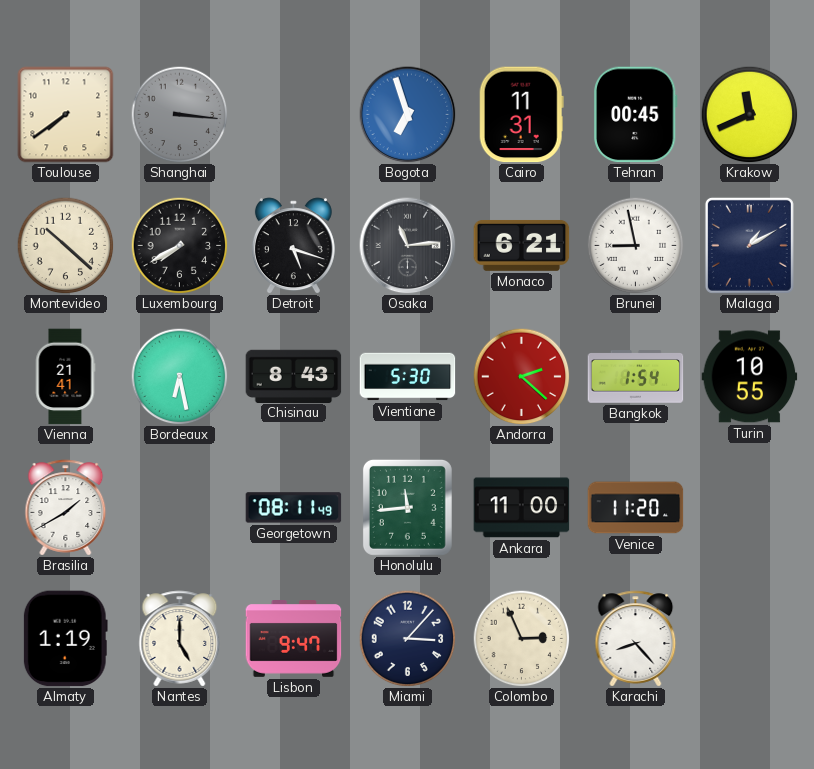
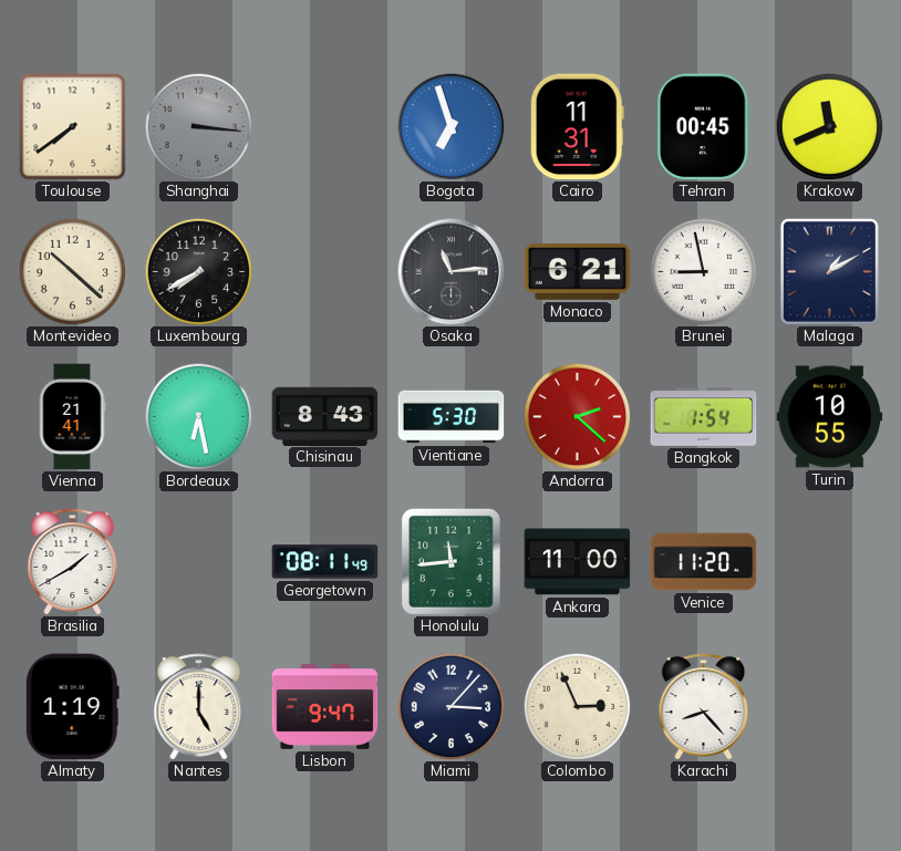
Detroit: 5:18 -> none
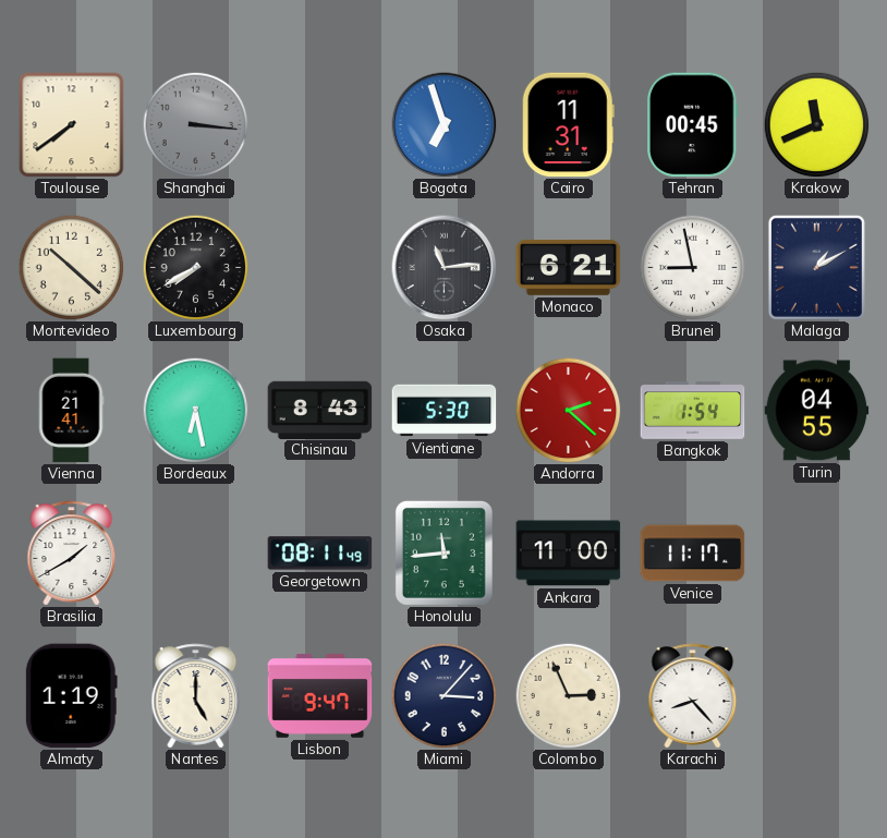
Turin: 10:55 -> 04:55
Venice: 11:20 -> 11:17
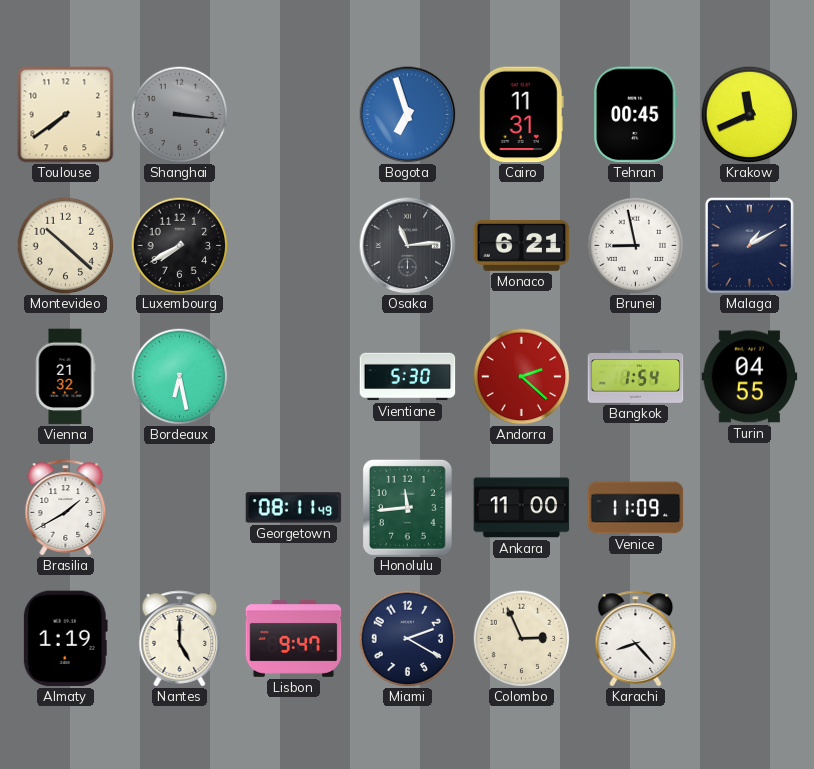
Vienna: 21:41 -> 21:32
Chisinau: 8:43 -> none
Venice: 11:17 -> 11:09
Miami: 3:07 -> 2:20
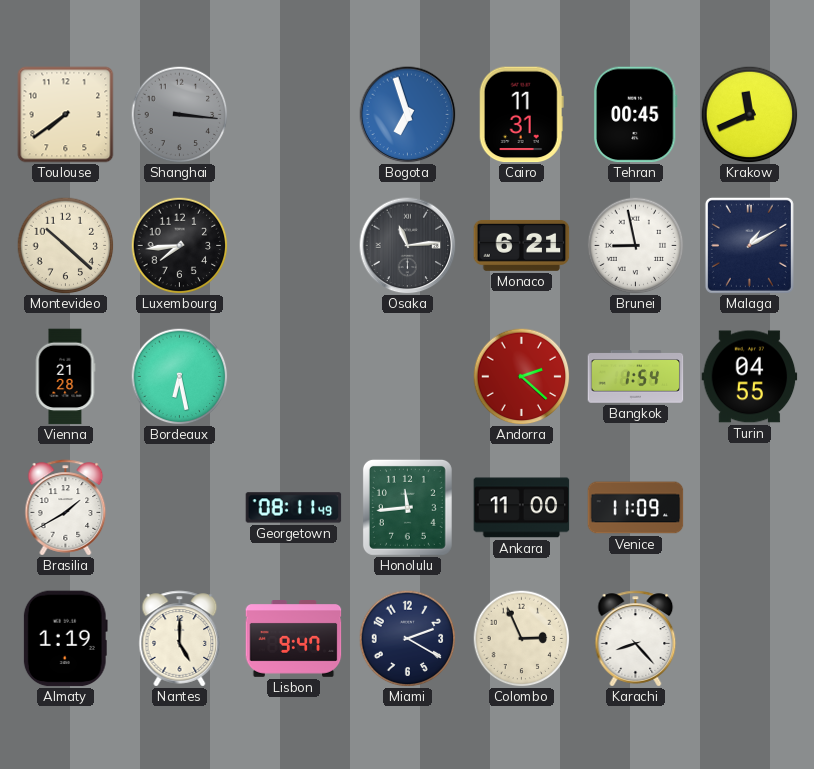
Luxembourg: 7:40 -> 7:44
Vienna: 21:32 -> 21:28
Vientiane: 5:30 -> none
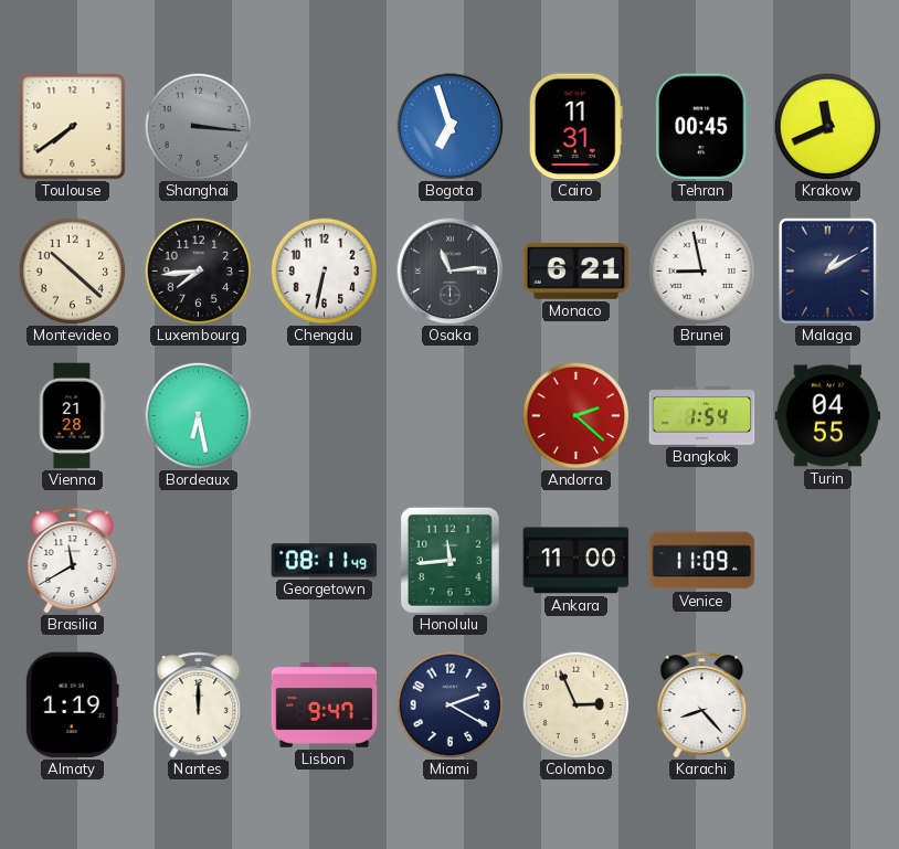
Chengdu: none -> 6:32
Brasilia: 1:40 -> 11:40
Nantes: 5:00 -> 12:00
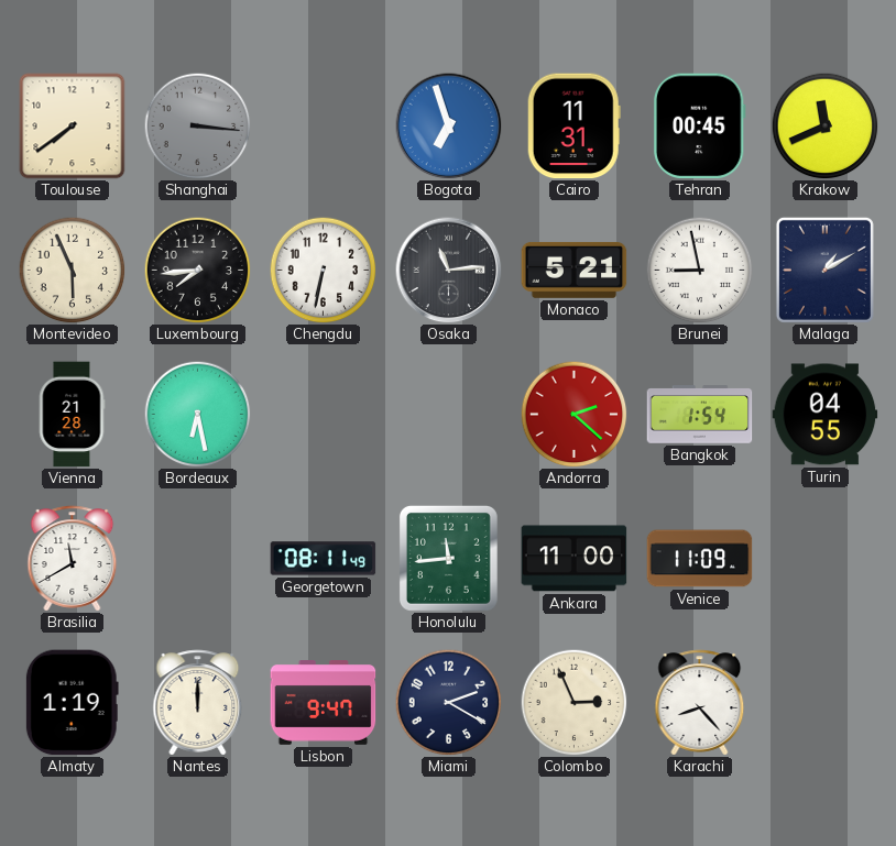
Montevideo: 10:22 -> 5:56
Monaco: 6:21 -> 5:21
